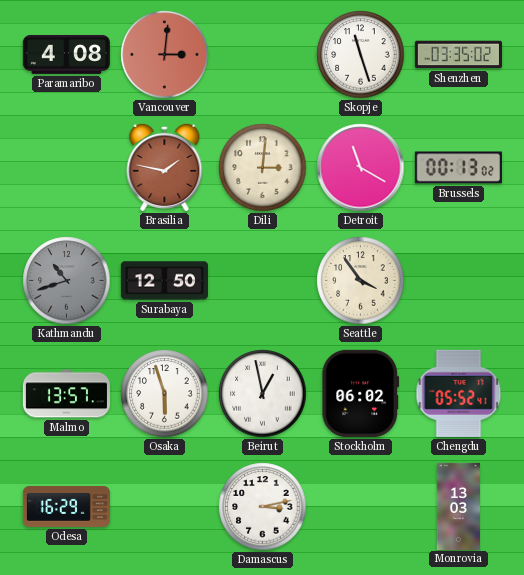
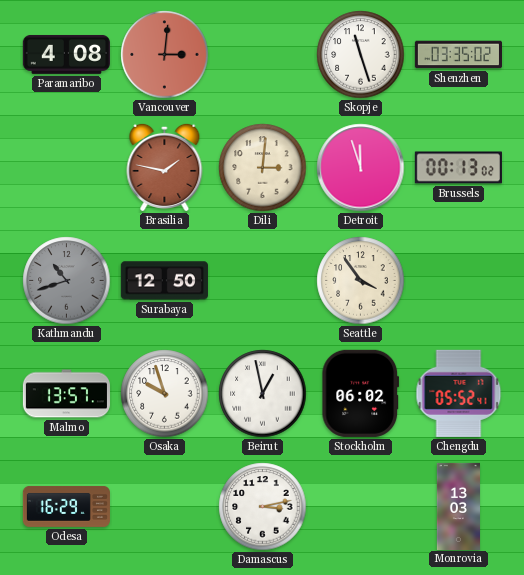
Detroit: 11:20 -> 11:57
Osaka: 5:57 -> 9:57
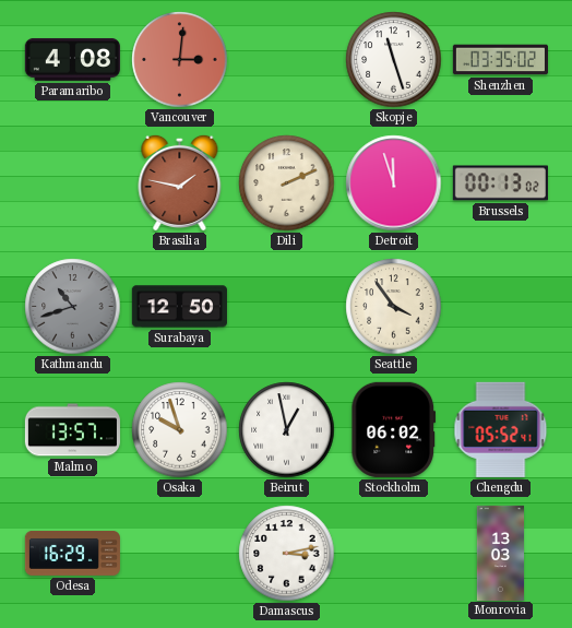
Dili: 3:01 -> 2:11
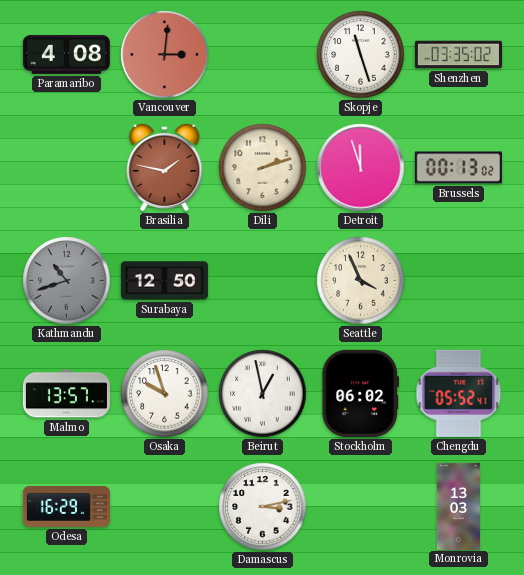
Dili: 2:11 -> 2:12
Seattle: 3:54 -> 3:56
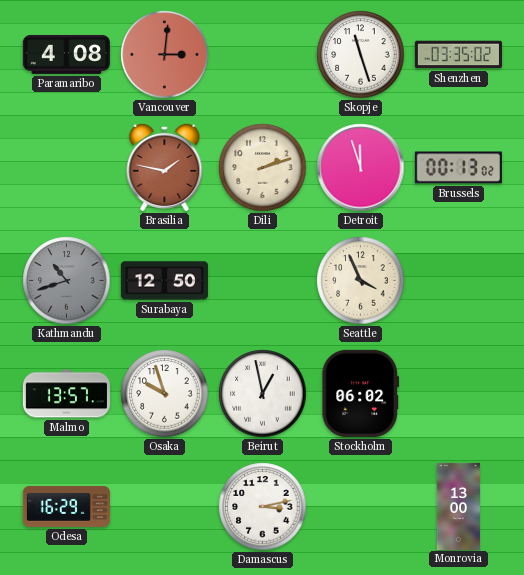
Chengdu: 05:52 -> none
Monrovia: 13:03 -> 13:00
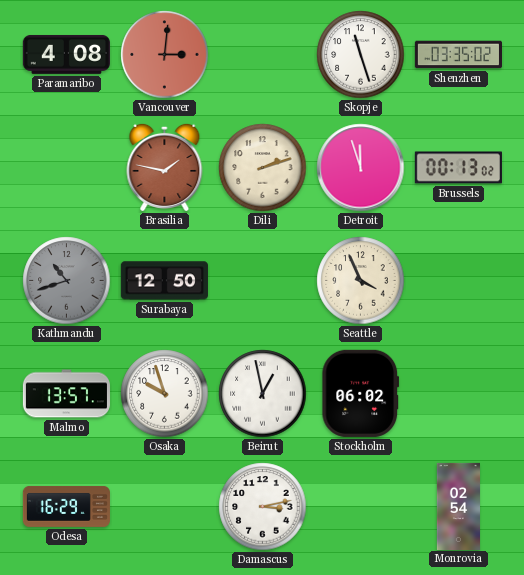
Monrovia: 13:00 -> 02:54
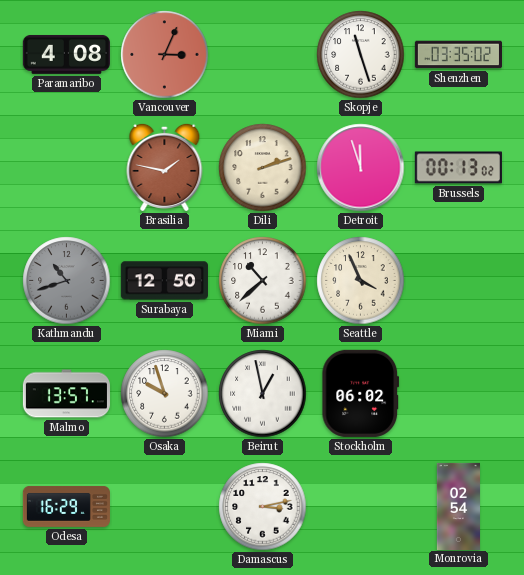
Vancouver: 3:01 -> 3:04
Miami: none -> 10:38
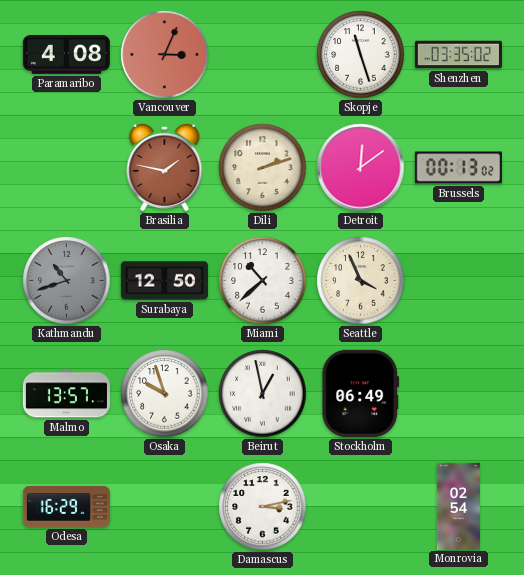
Detroit: 11:57 -> 12:09
Stockholm: 06:02 -> 06:49
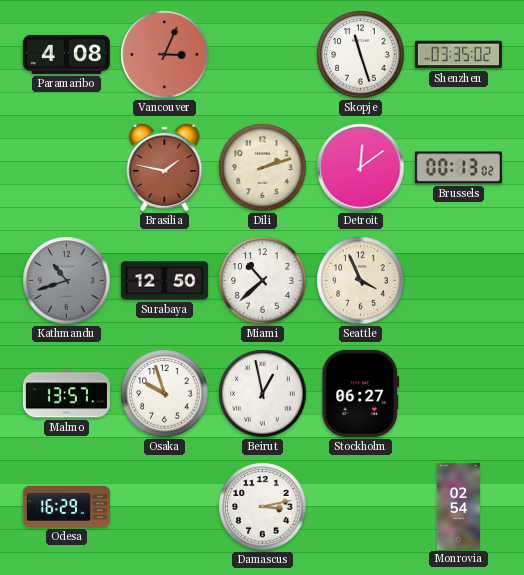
Stockholm: 06:49 -> 06:27
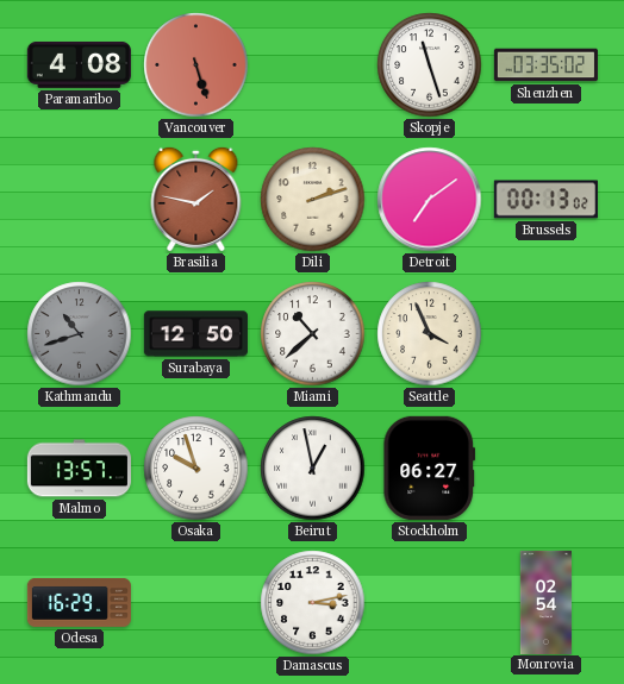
Vancouver: 3:04 -> 5:27
Detroit: 12:09 -> 7:09
